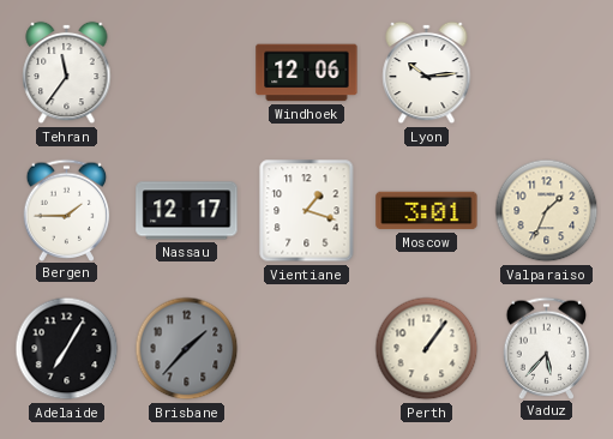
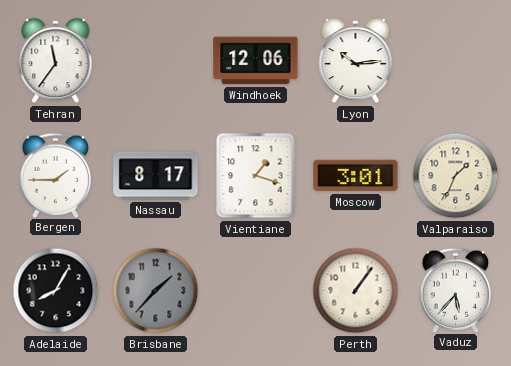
Nassau: 12:17 -> 8:17
Adelaide: 7:05 -> 8:05
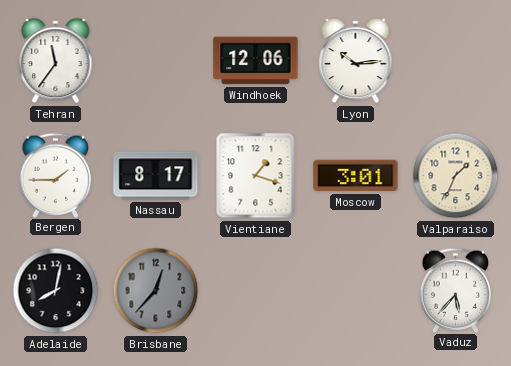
Adelaide: 8:05 -> 8:02
Brisbane: 1:37 -> 12:37
Perth: 1:06 -> none
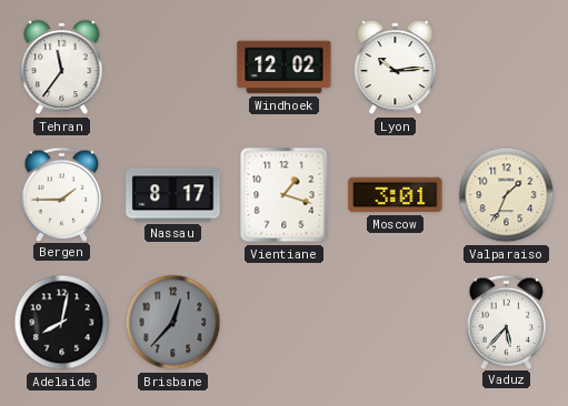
Windhoek: 12:06 -> 12:02
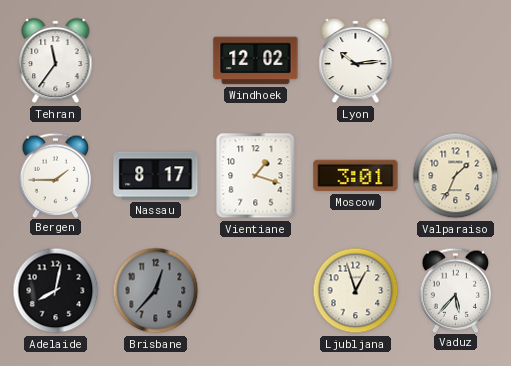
Ljubljana: none -> 12:57
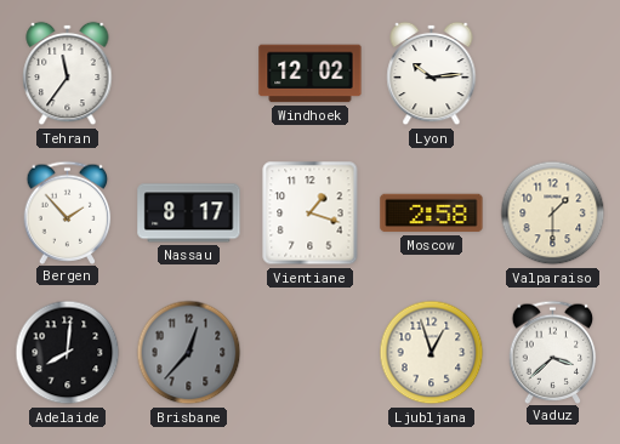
Bergen: 1:45 -> 1:53
Moscow: 3:01 -> 2:58
Valparaiso: 1:34 -> 1:30
Adelaide: 8:02 -> 8:01
Vaduz: 5:37 -> 3:38
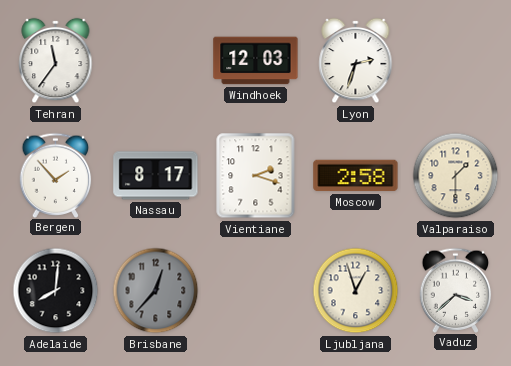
Windhoek: 12:02 -> 12:03
Lyon: 10:14 -> 2:33
Vientiane: 1:18 -> 2:18
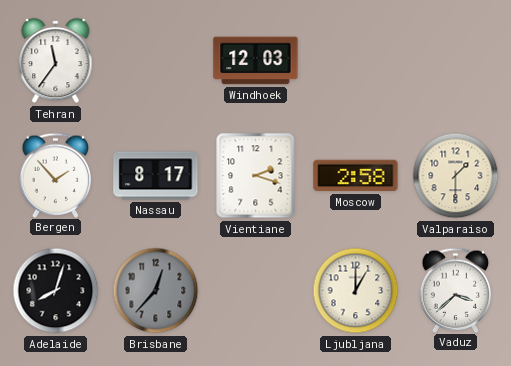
Lyon: 2:33 -> none
Adelaide: 8:01 -> 8:03
Ljubljana: 12:57 -> 1:00
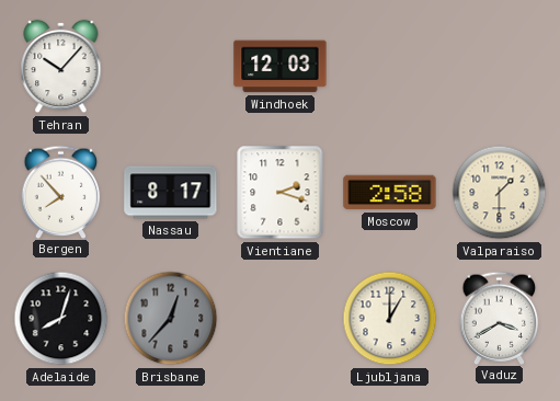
Tehran: 11:36 -> 10:07
Bergen: 1:53 -> 7:53
Vaduz: 3:38 -> 3:40
